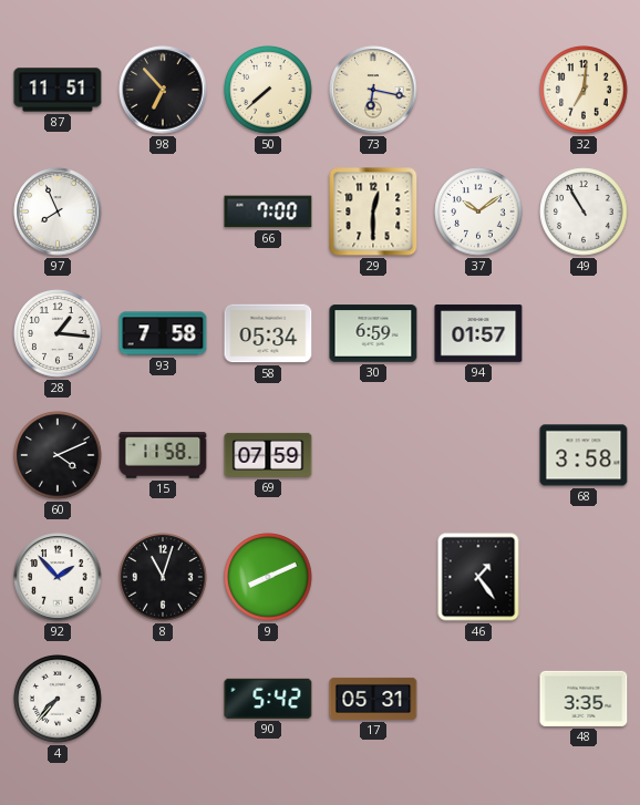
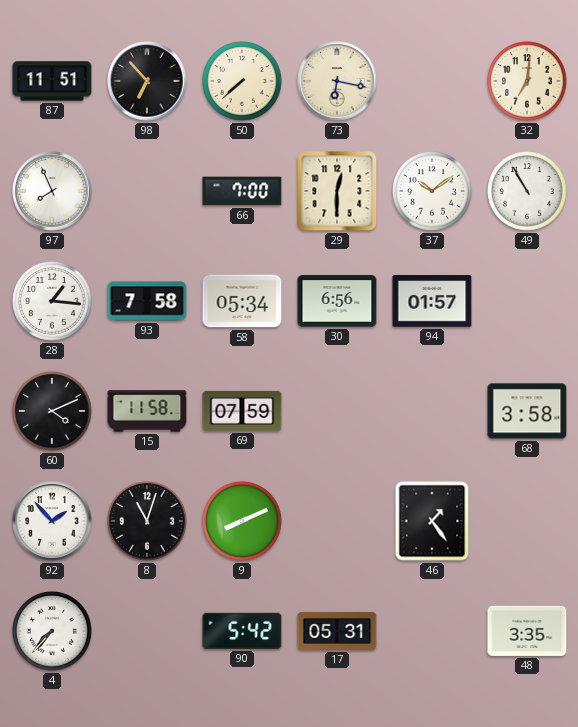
30: 6:59 -> 6:56
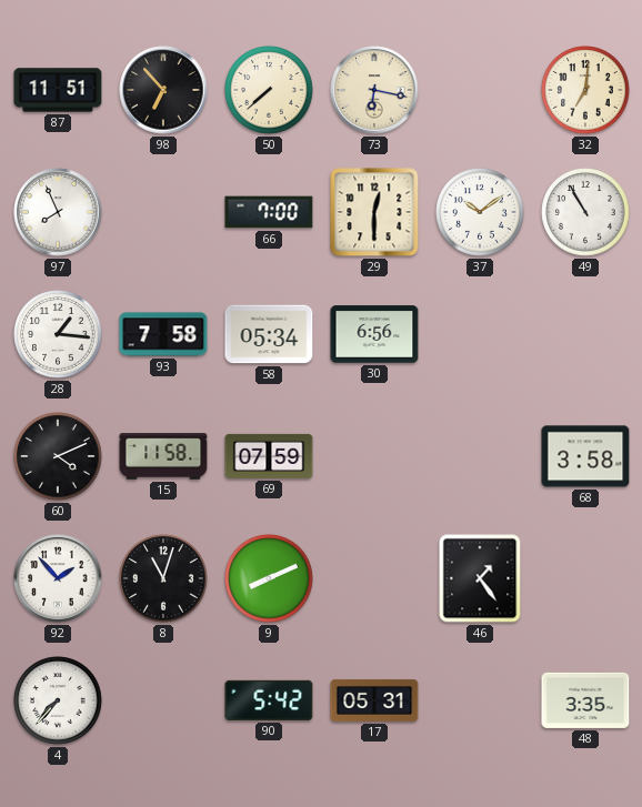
94: 01:57 -> none
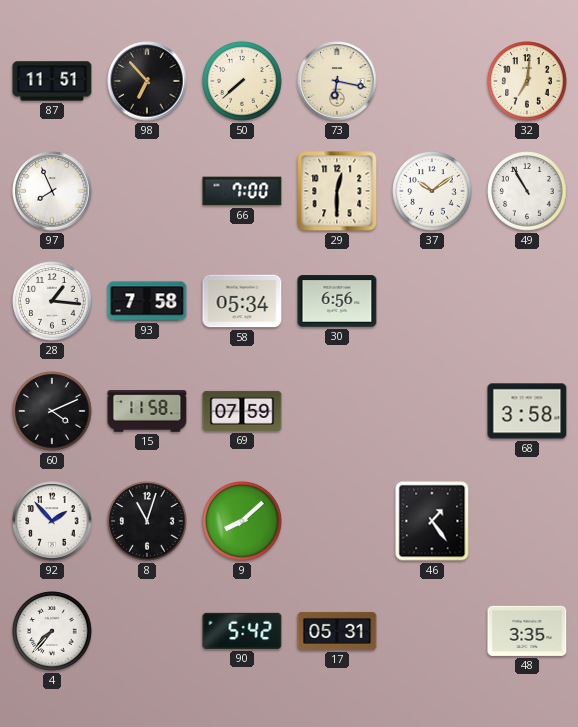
9: 8:11 -> 8:08
